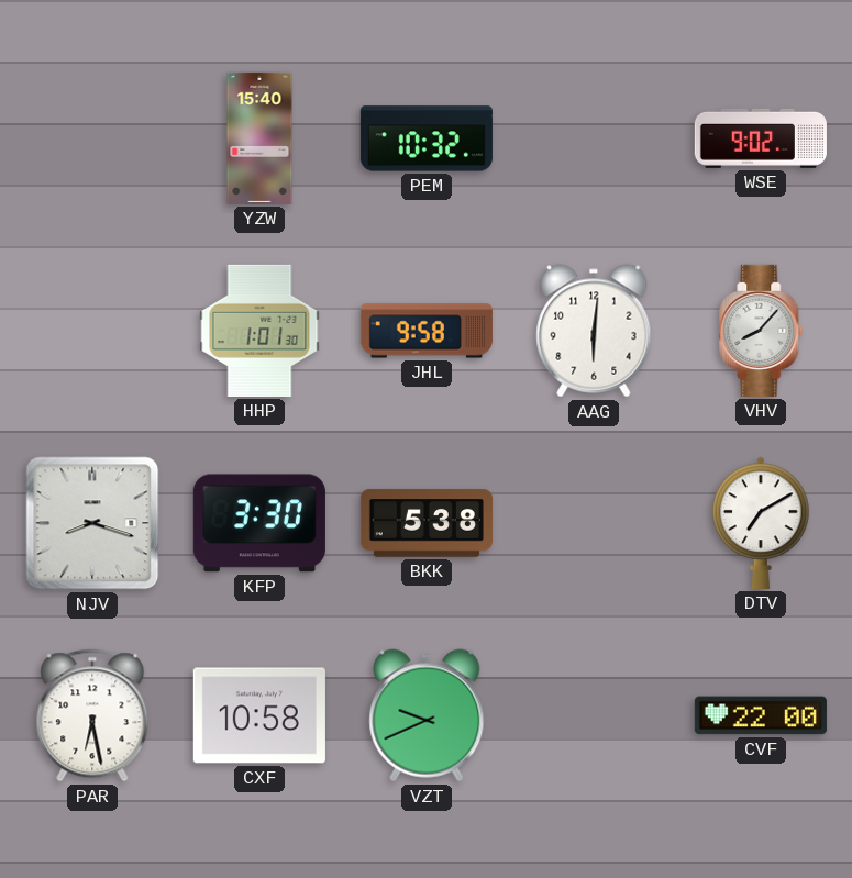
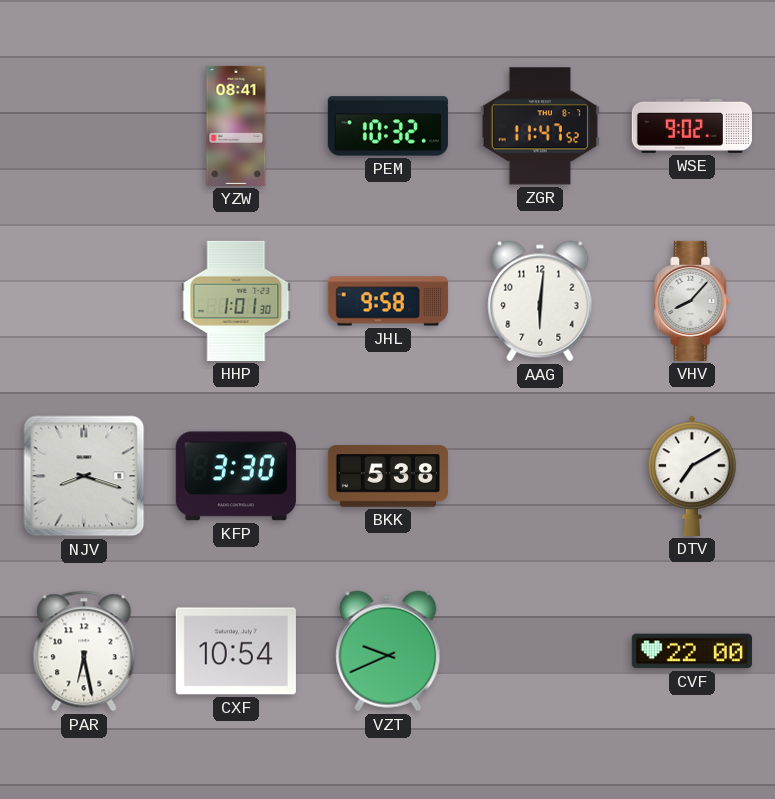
YZW: 15:40 -> 08:41
ZGR: none -> 11:47
CXF: 10:58 -> 10:54
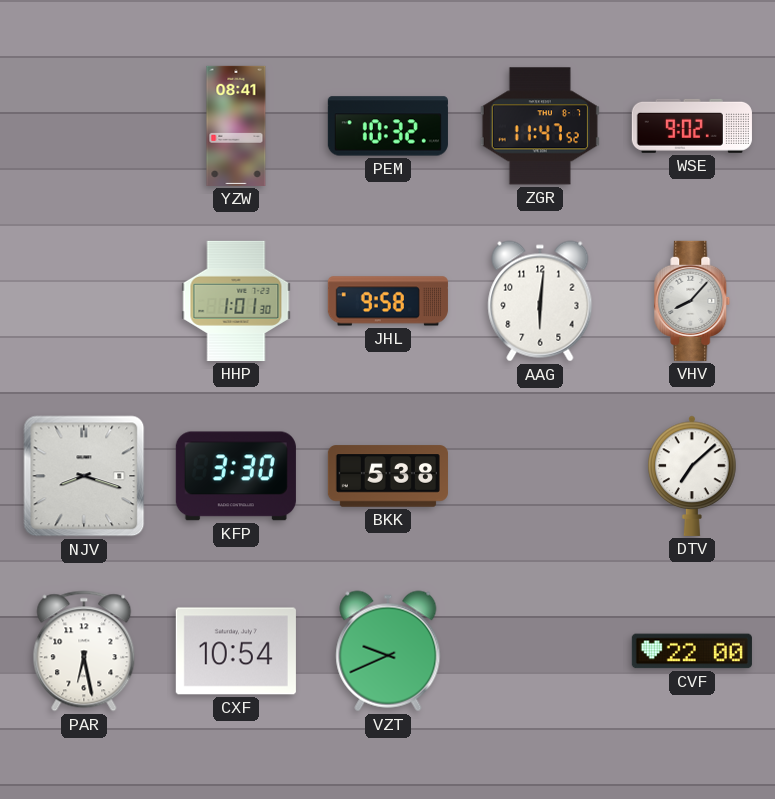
DTV: 7:10 -> 7:08
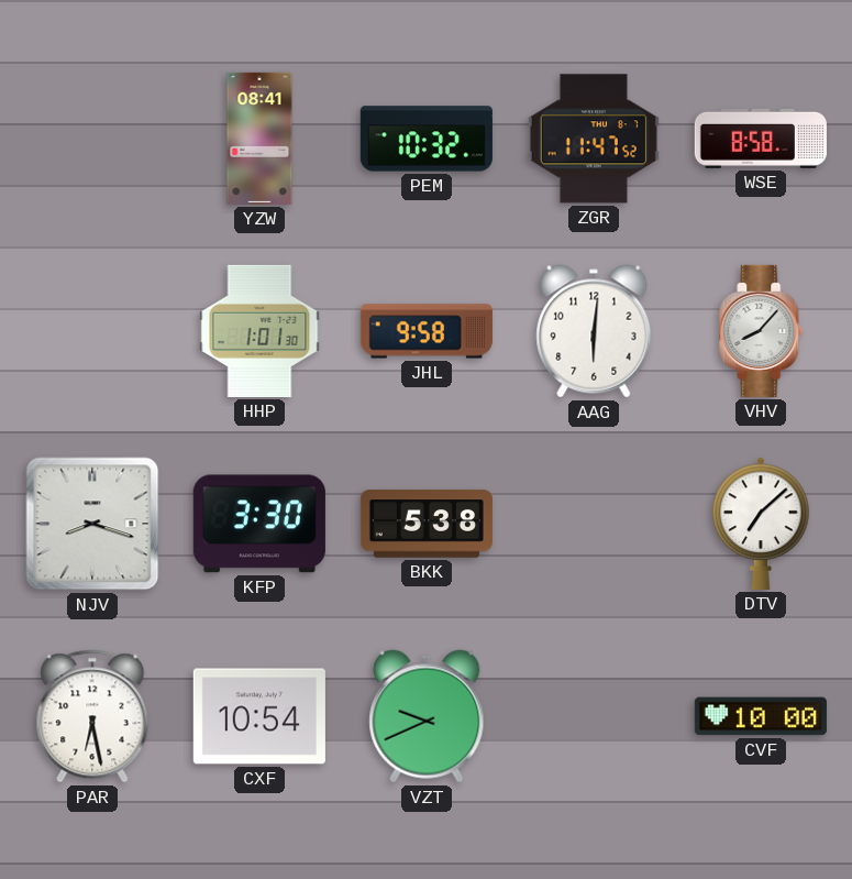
WSE: 9:02 -> 8:58
CVF: 22:00 -> 10:00
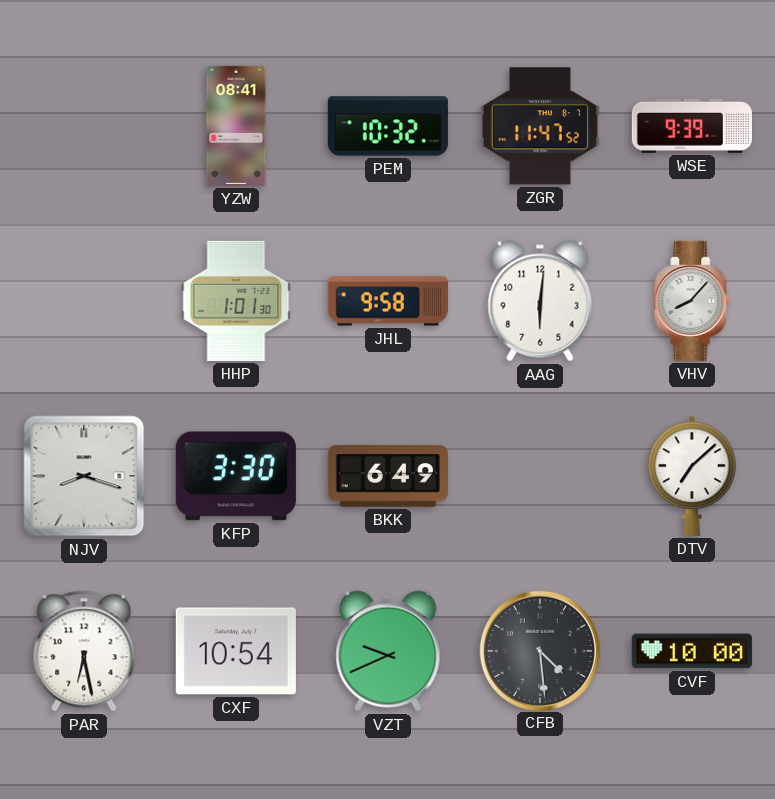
WSE: 8:58 -> 9:39
BKK: 5:38 -> 6:49
CFB: none -> 4:29
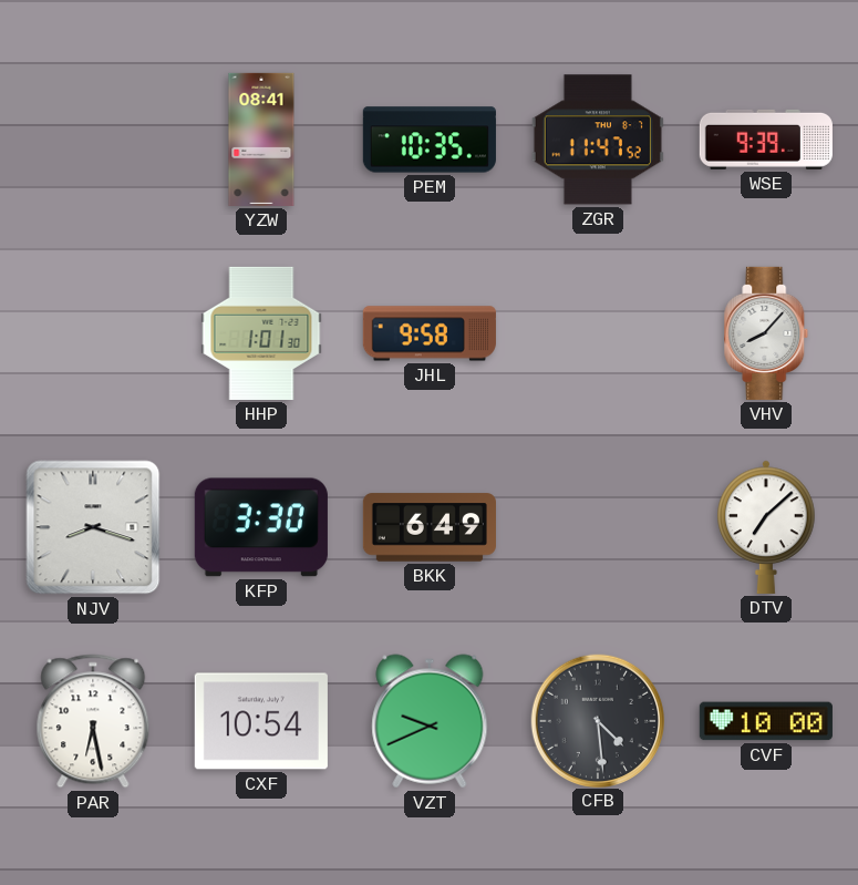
PEM: 10:32 -> 10:35
AAG: 6:01 -> none
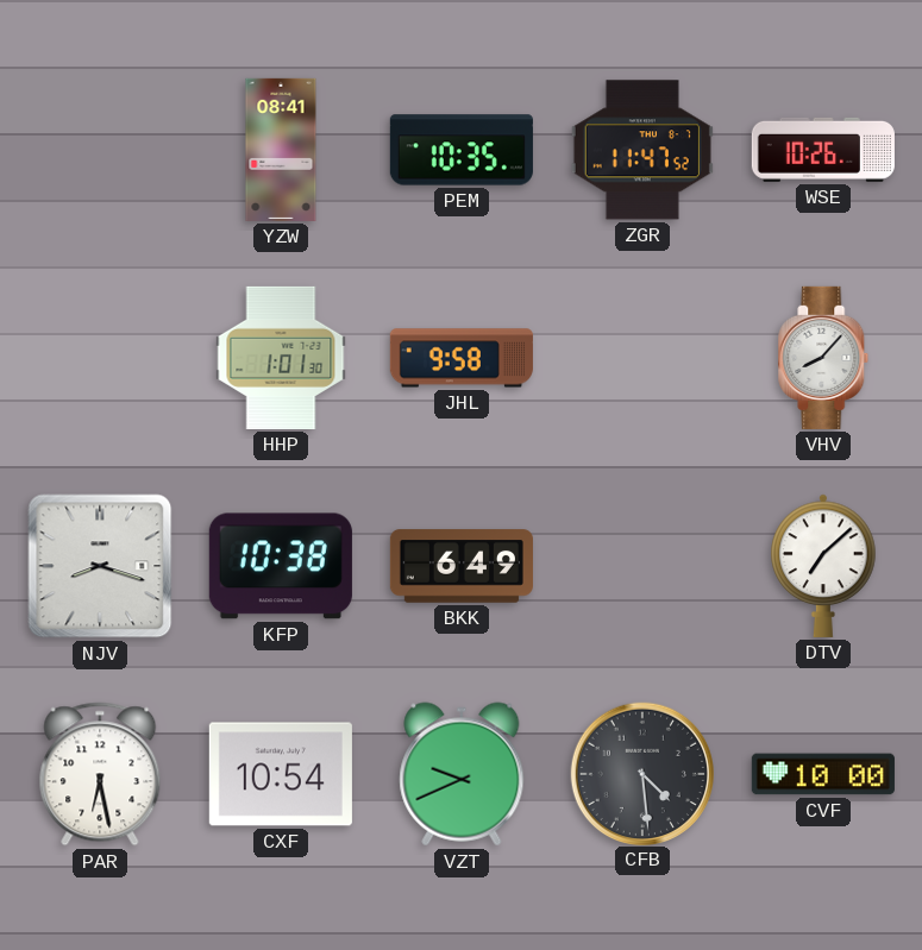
WSE: 9:39 -> 10:26
KFP: 3:30 -> 10:38
